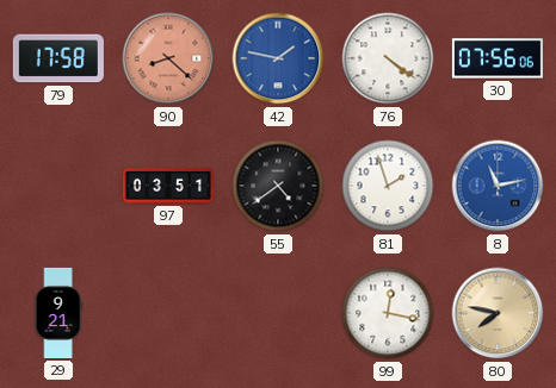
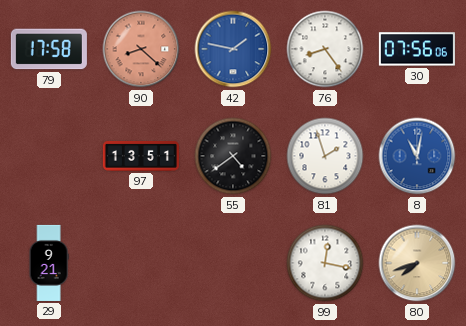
76: 4:21 -> 8:24
97: 03:51 -> 13:51
8: 11:13 -> 11:02
80: 7:47 -> 7:42
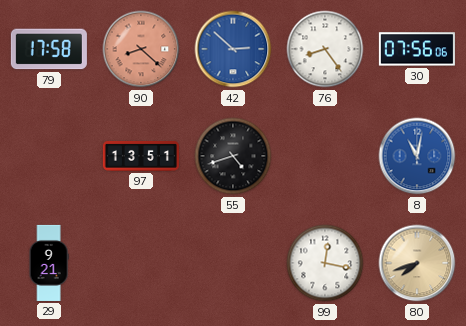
42: 1:47 -> 2:52
55: 4:39 -> 4:42
81: 1:57 -> none
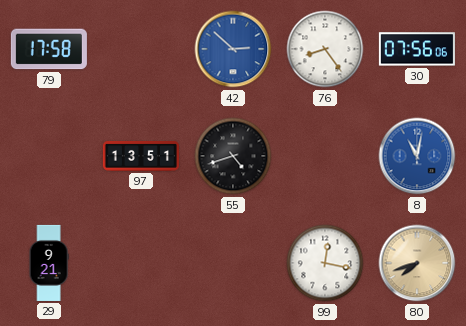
90: 8:22 -> none
